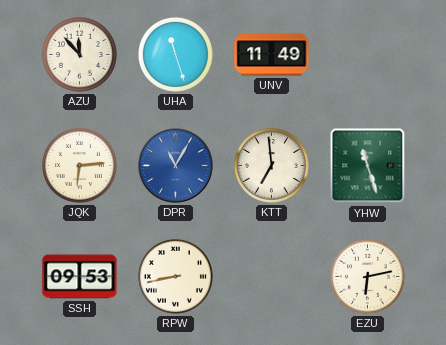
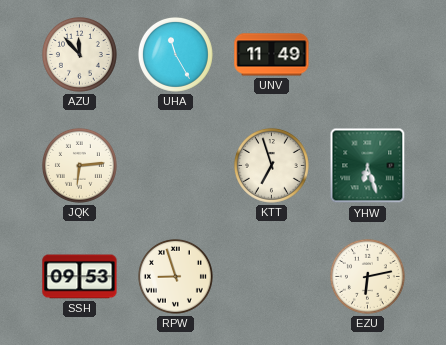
UHA: 11:27 -> 11:25
DPR: 11:05 -> none
KTT: 6:59 -> 6:57
YHW: 11:27 -> 6:27
RPW: 8:43 -> 8:57
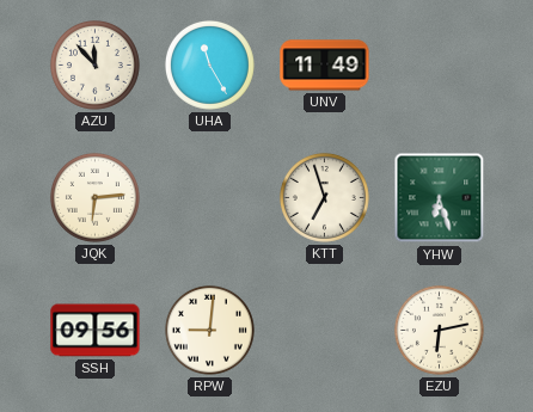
SSH: 09:53 -> 09:56
RPW: 8:57 -> 9:01
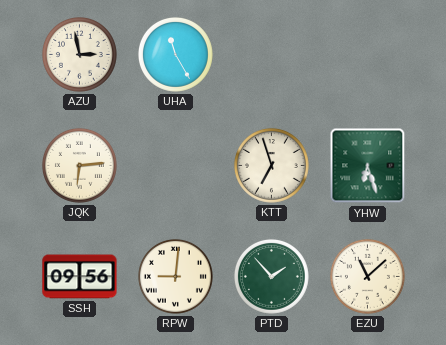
AZU: 11:53 -> 2:58
UNV: 11:49 -> none
PTD: none -> 1:53
EZU: 6:13 -> 11:08
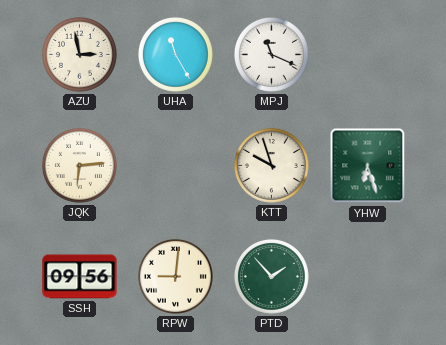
MPJ: none -> 11:19
KTT: 6:57 -> 9:57
EZU: 11:08 -> none
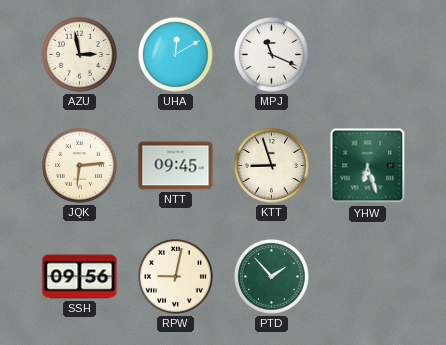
UHA: 11:25 -> 12:10
NTT: none -> 09:45
KTT: 9:57 -> 8:57
RPW: 9:01 -> 9:02
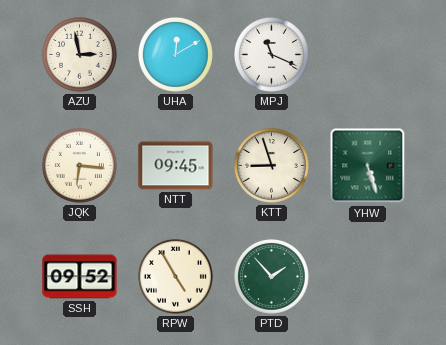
JQK: 6:14 -> 6:16
YHW: 6:27 -> 5:27
SSH: 09:56 -> 09:52
RPW: 9:02 -> 4:55
